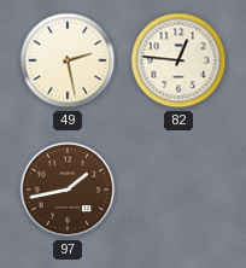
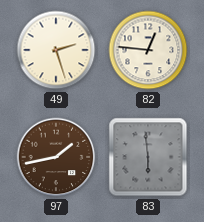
49: 2:28 -> 2:27
83: none -> 5:59
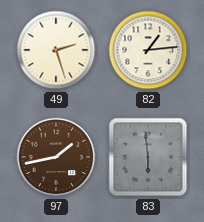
82: 12:46 -> 1:14
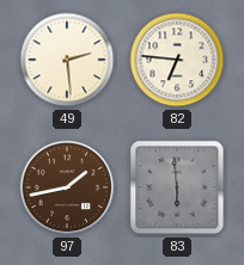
49: 2:27 -> 2:29
82: 1:14 -> 6:46
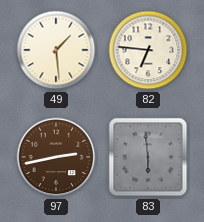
49: 2:29 -> 1:29
97: 1:43 -> 2:43
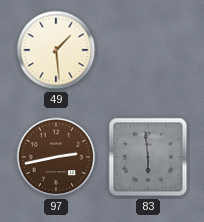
82: 6:46 -> none
